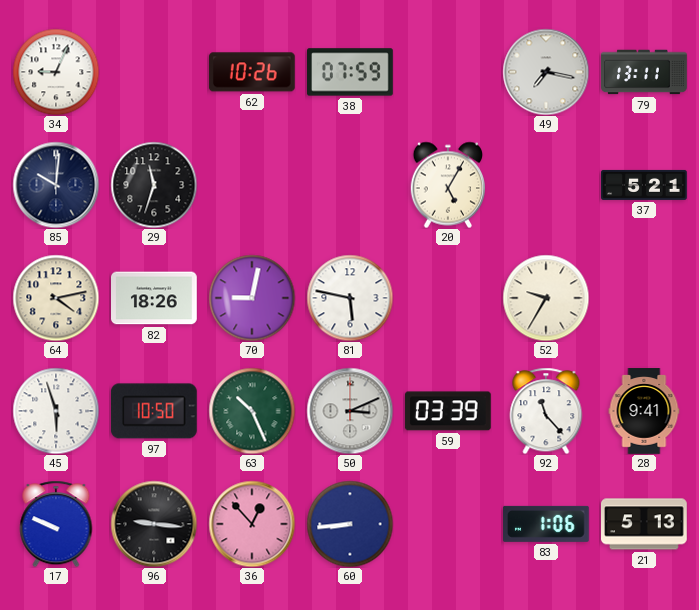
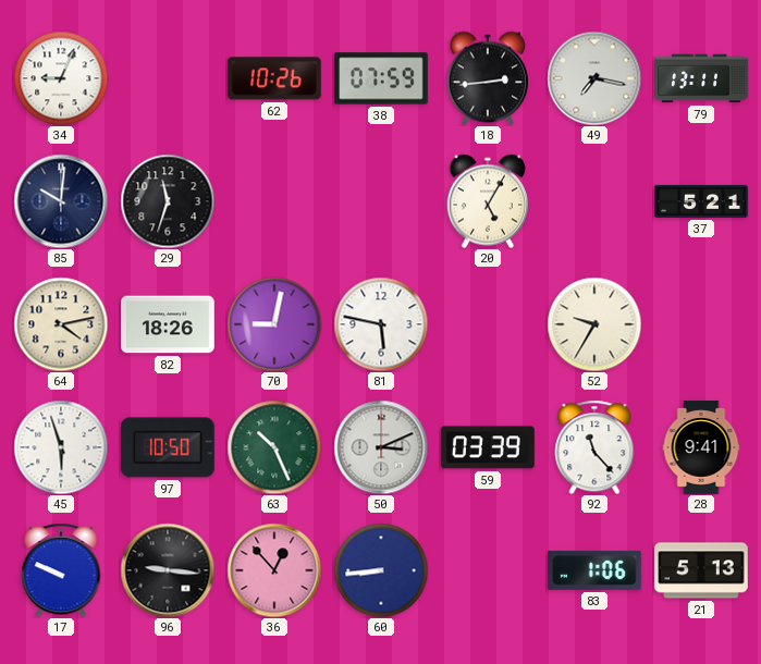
18: none -> 2:44
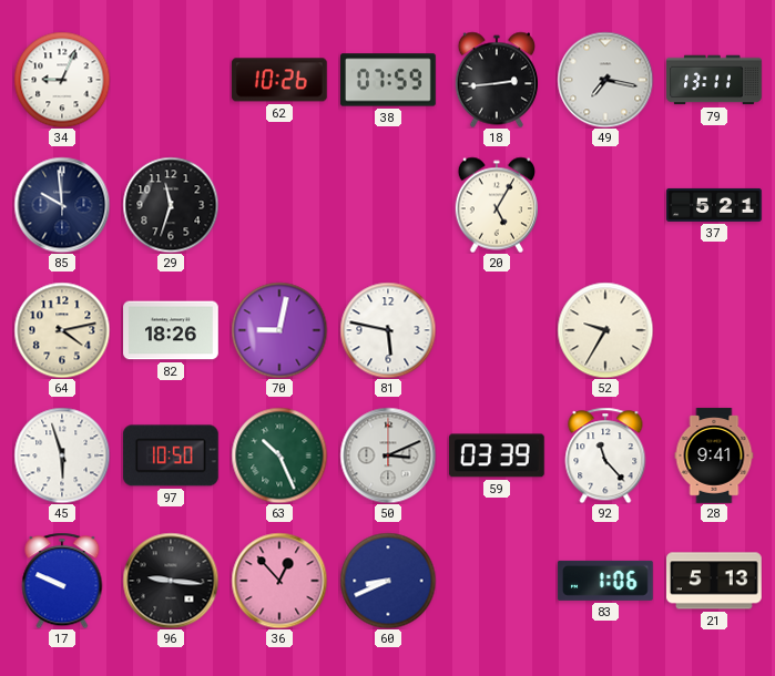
85: 10:01 -> 9:59
60: 8:44 -> 8:41
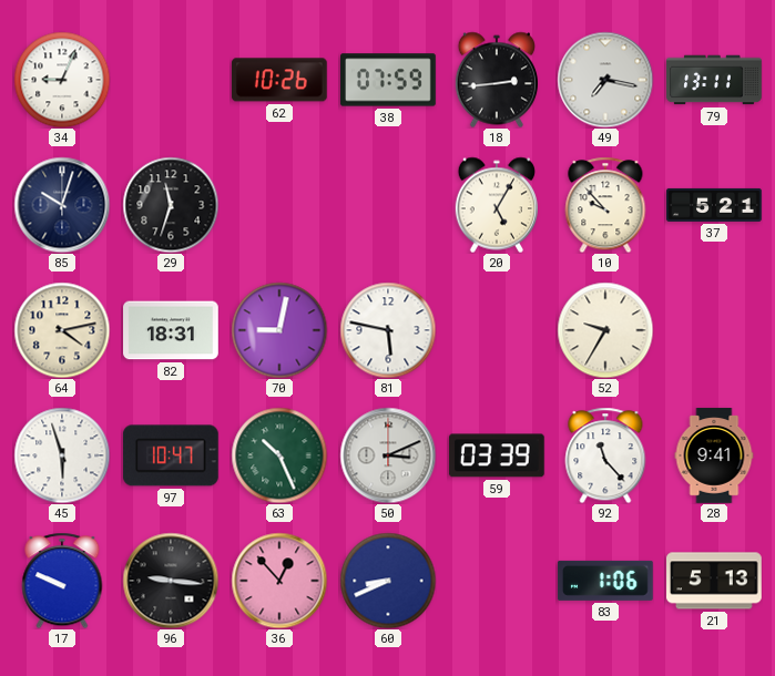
85: 9:59 -> 10:03
10: none -> 9:53
82: 18:26 -> 18:31
97: 10:50 -> 10:47
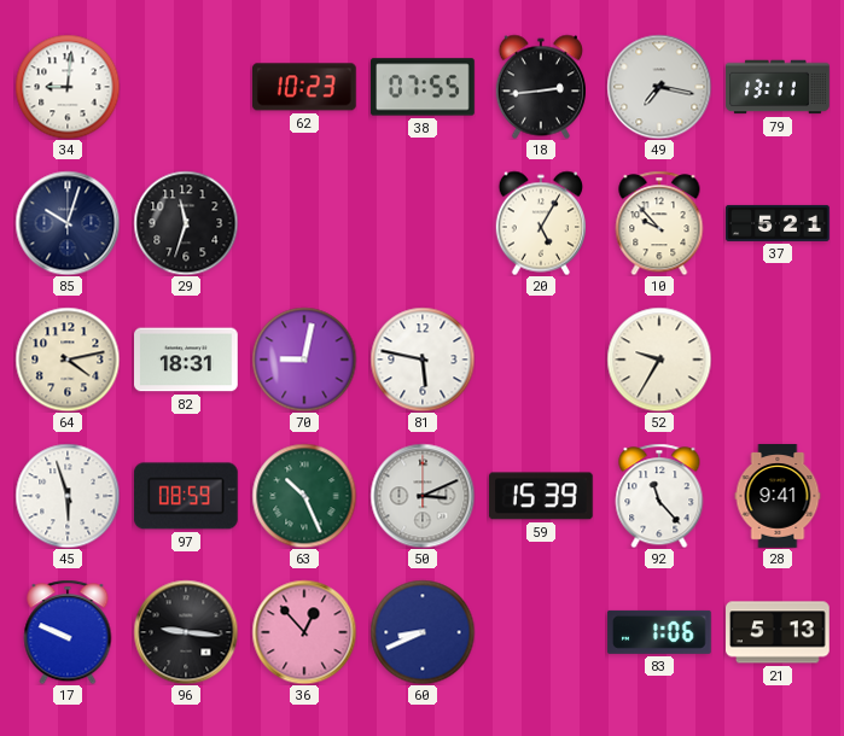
34: 9:04 -> 9:01
62: 10:26 -> 10:23
38: 07:59 -> 07:55
97: 10:47 -> 08:59
59: 03:39 -> 15:39
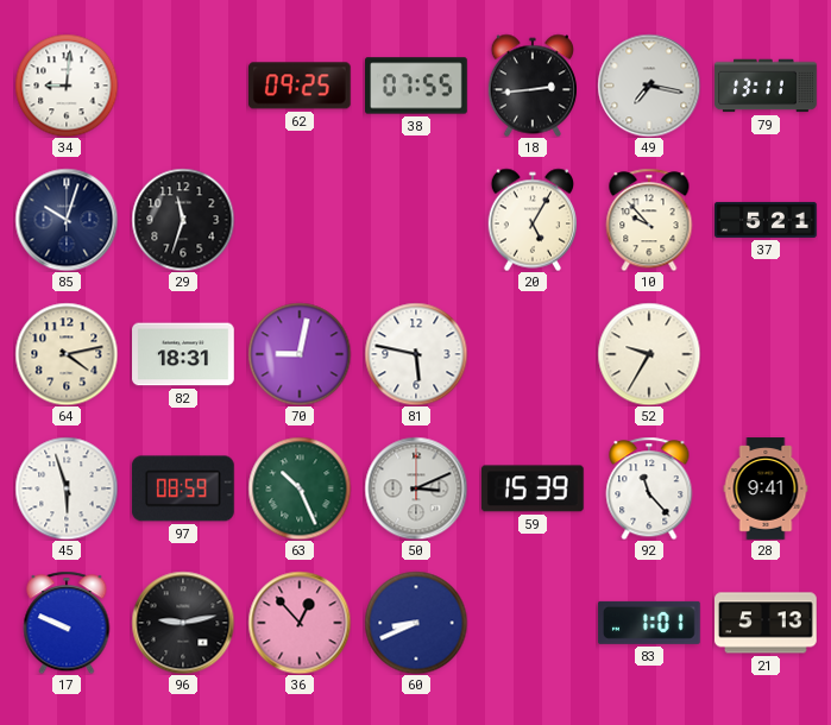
62: 10:23 -> 09:25
96: 9:16 -> 9:13
83: 1:06 -> 1:01
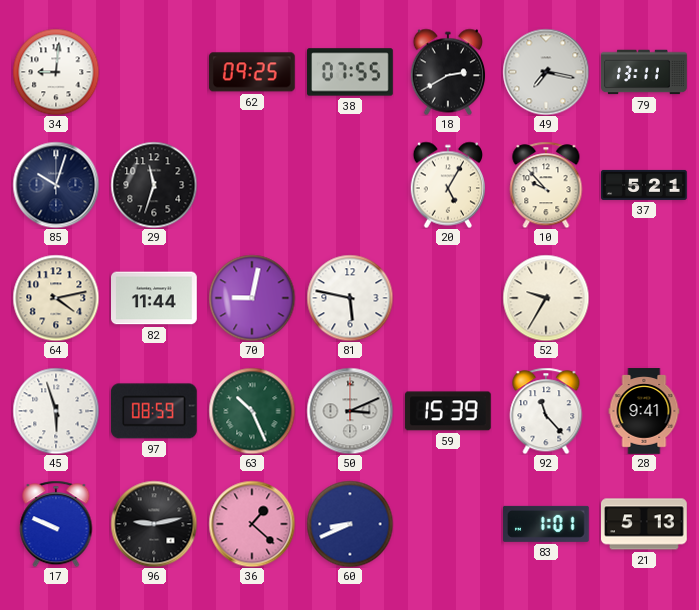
18: 2:44 -> 2:40
82: 18:31 -> 11:44
36: 12:53 -> 1:22
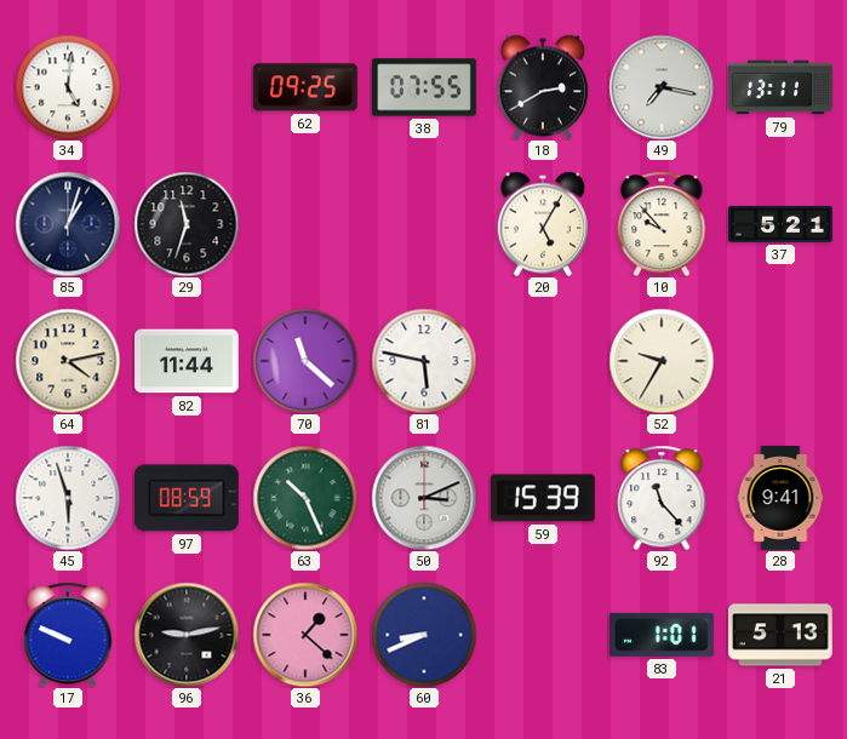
34: 9:01 -> 5:01
85: 10:03 -> 1:03
70: 9:02 -> 11:22
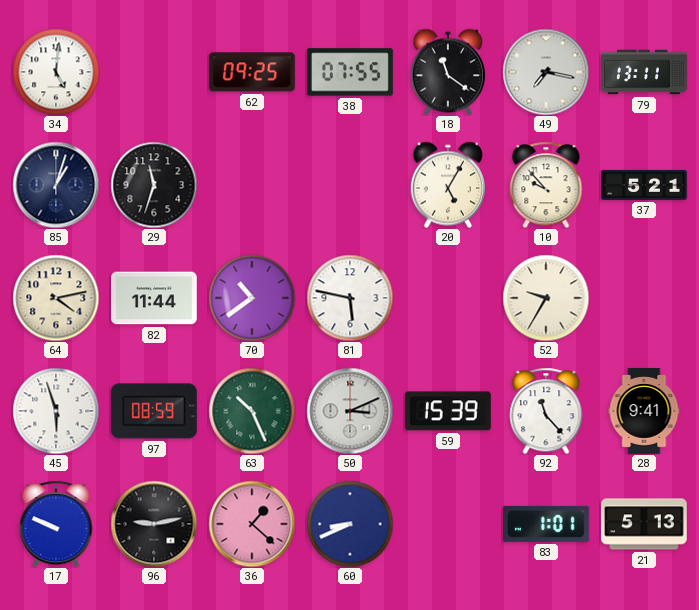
18: 2:40 -> 11:21
70: 11:22 -> 10:39
